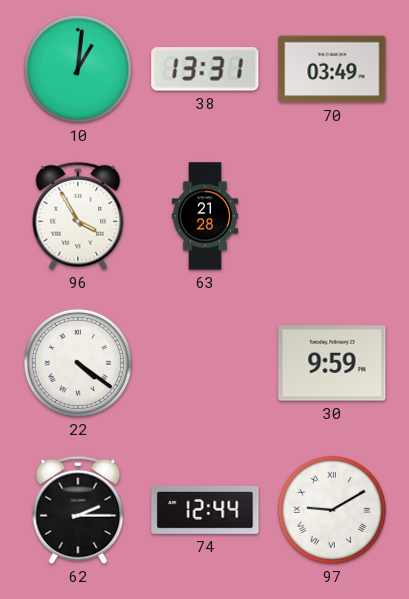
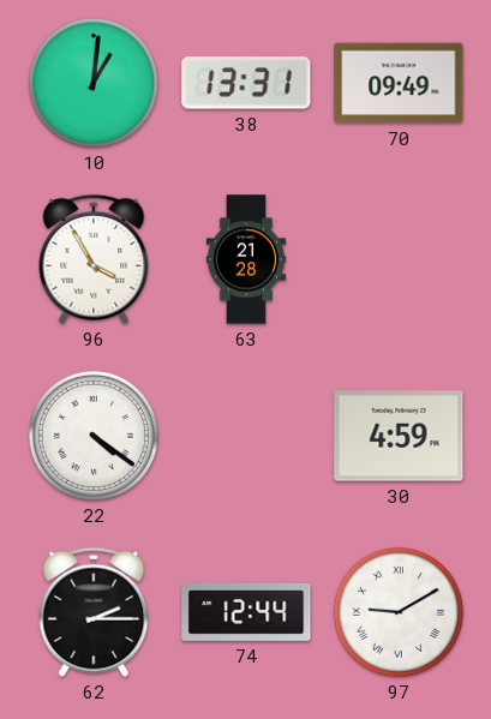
70: 03:49 -> 09:49
30: 9:59 -> 4:59
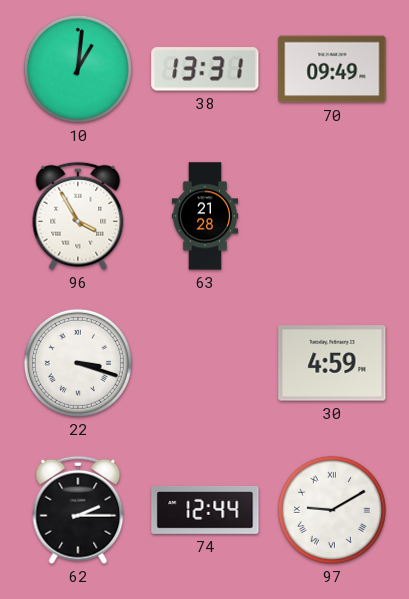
22: 4:21 -> 3:18
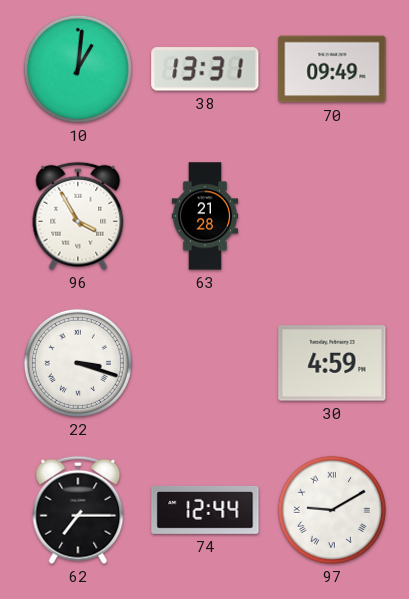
62: 2:15 -> 7:15
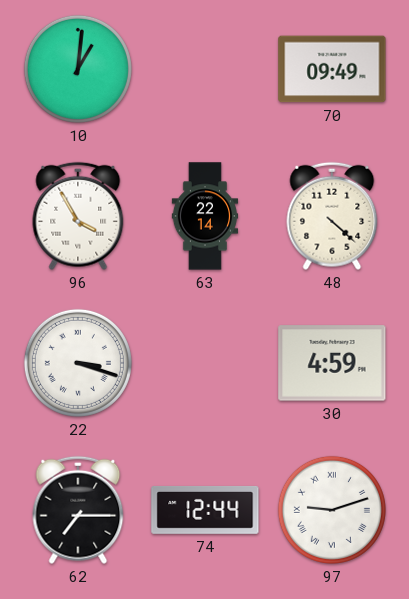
38: 13:31 -> none
63: 21:28 -> 22:14
48: none -> 4:22
97: 9:10 -> 9:12
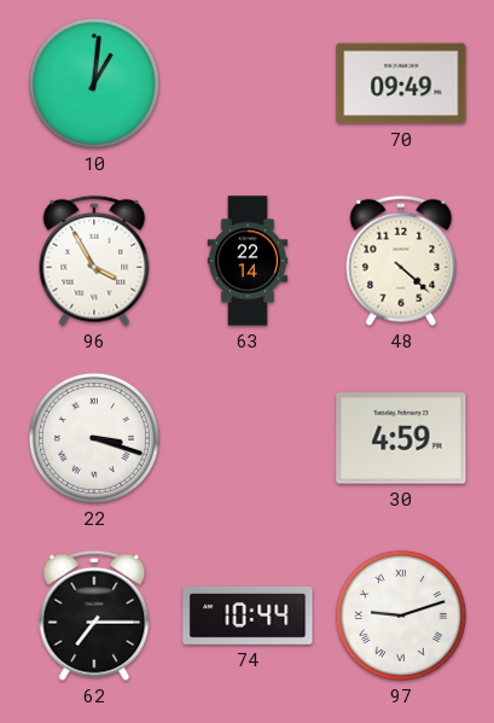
74: 12:44 -> 10:44
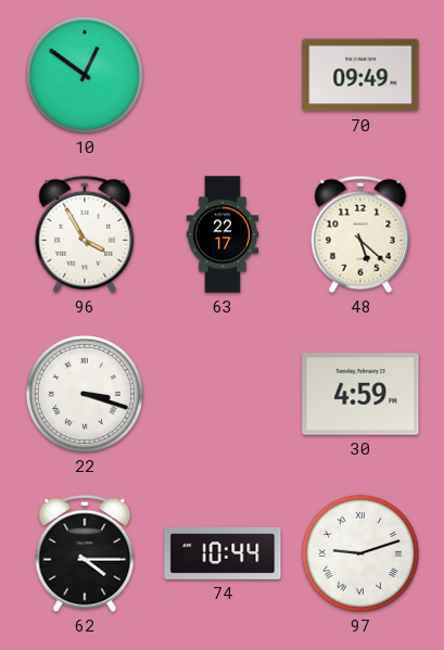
10: 1:01 -> 12:51
63: 22:14 -> 22:17
48: 4:22 -> 5:22
62: 7:15 -> 4:15
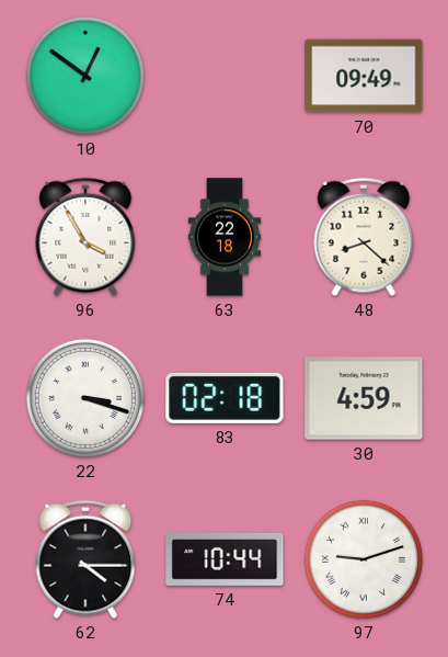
63: 22:17 -> 22:18
48: 5:22 -> 8:22
83: none -> 02:18
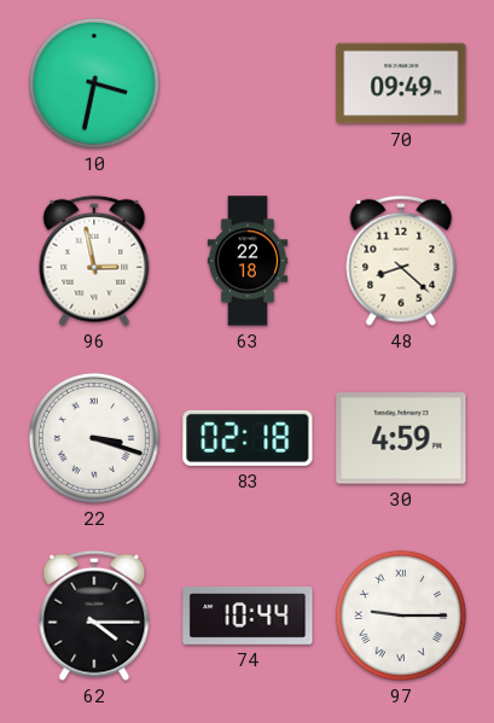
10: 12:51 -> 3:32
96: 3:55 -> 2:58
97: 9:12 -> 9:15
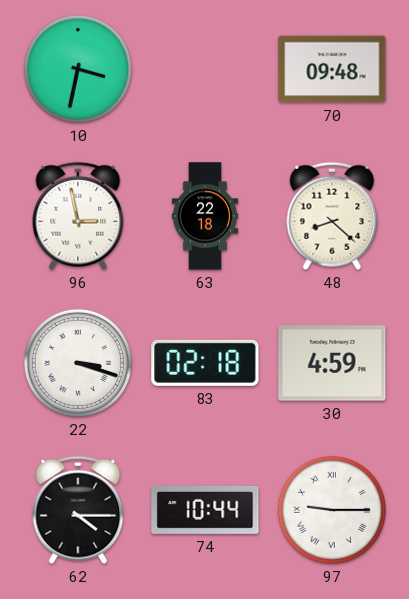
70: 09:49 -> 09:48
